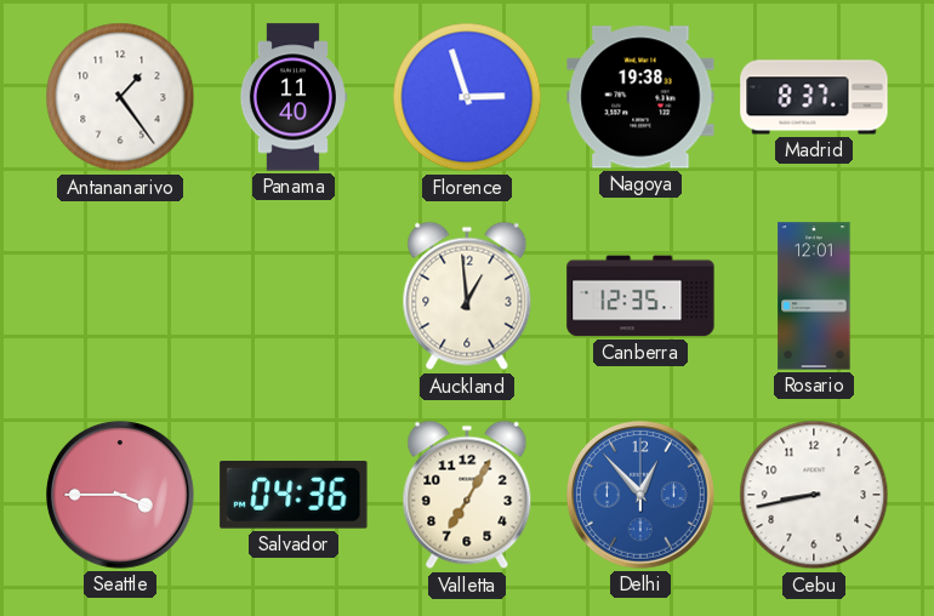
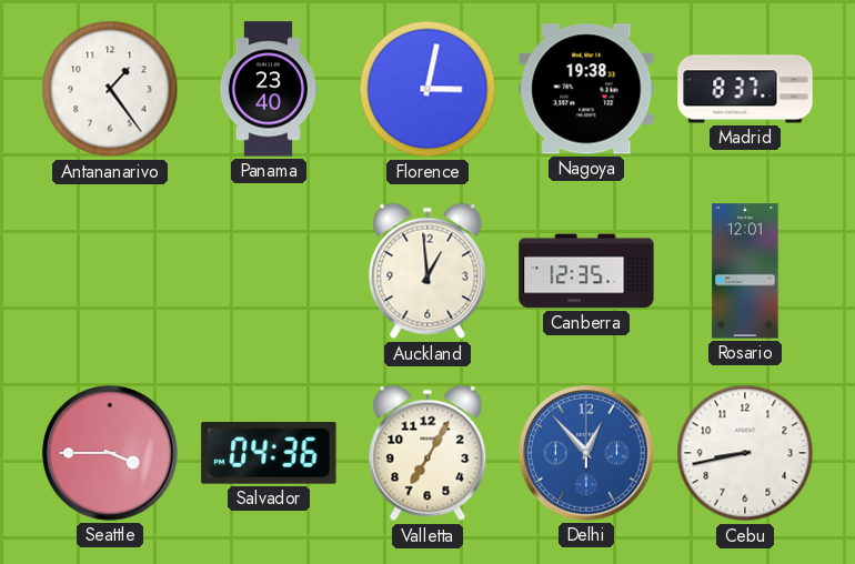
Panama: 11:40 -> 23:40
Florence: 2:57 -> 3:02
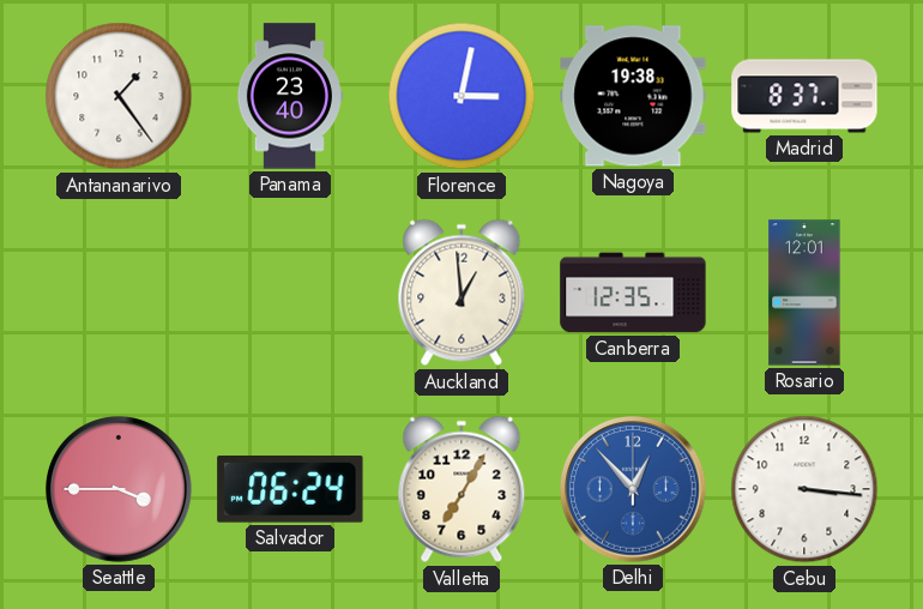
Salvador: 04:36 -> 06:24
Cebu: 8:43 -> 3:16
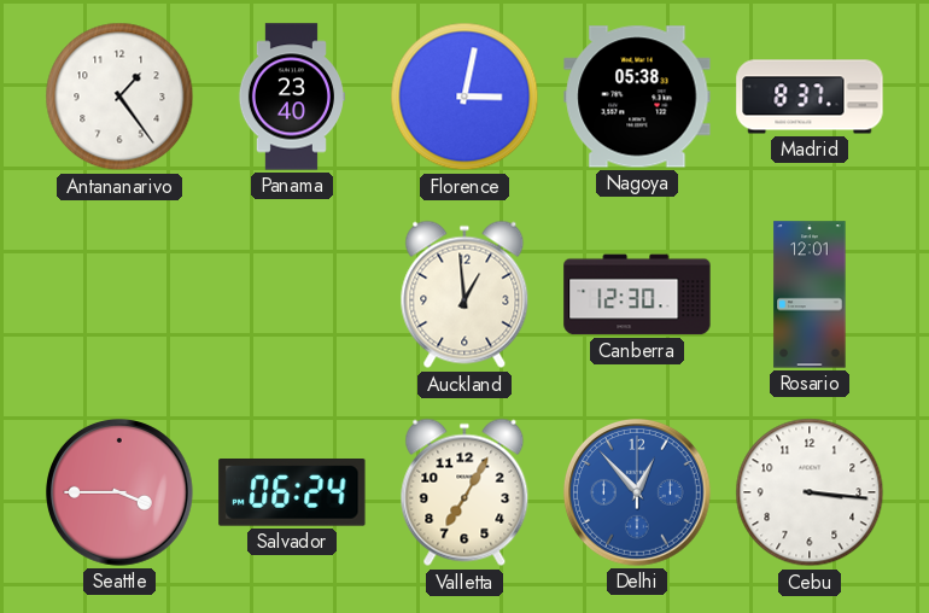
Nagoya: 19:38 -> 05:38
Canberra: 12:35 -> 12:30
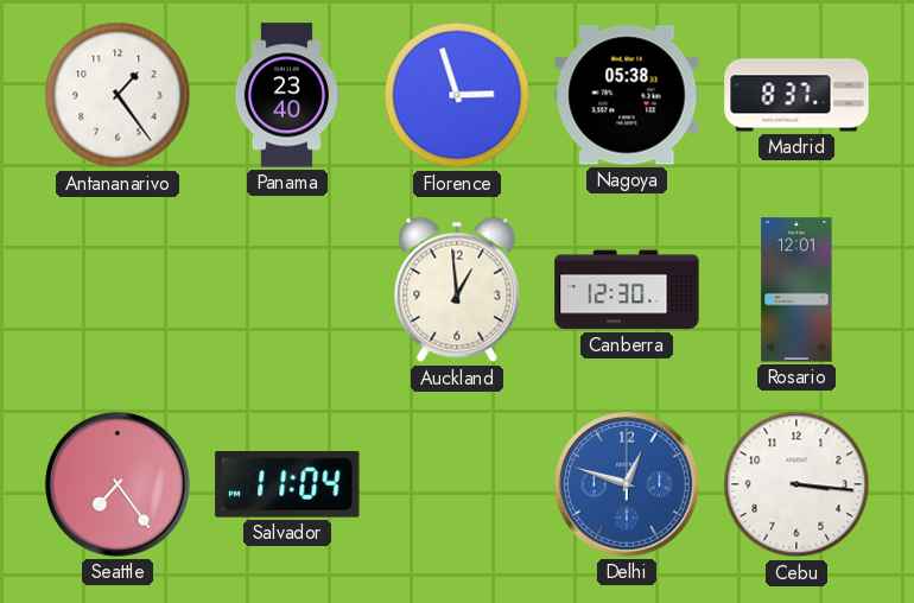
Florence: 3:02 -> 2:57
Seattle: 3:45 -> 7:24
Salvador: 06:24 -> 11:04
Valletta: 7:05 -> none
Delhi: 12:53 -> 12:48
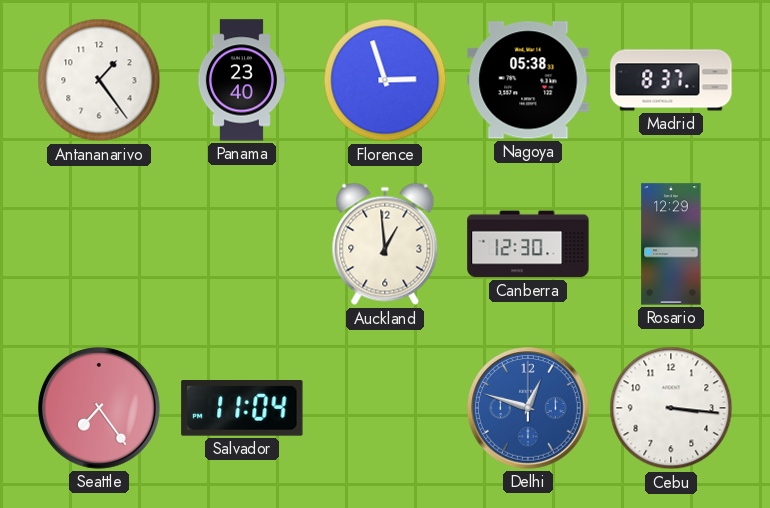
Rosario: 12:01 -> 12:29
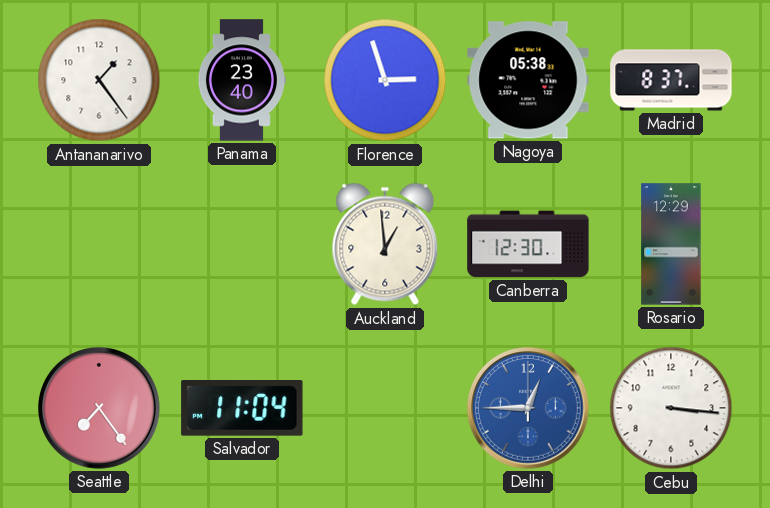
Delhi: 12:48 -> 12:45
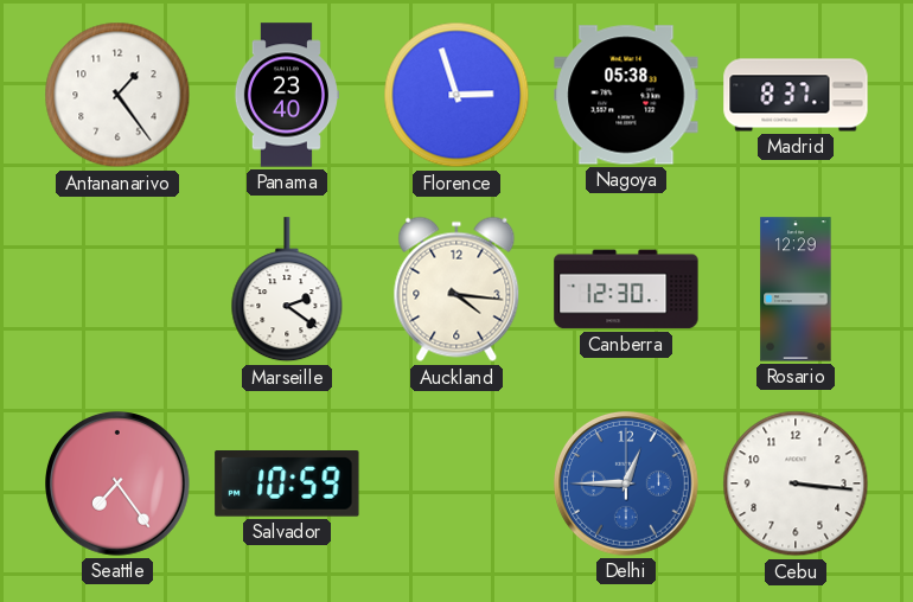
Marseille: none -> 2:21
Auckland: 12:59 -> 4:16
Salvador: 11:04 -> 10:59
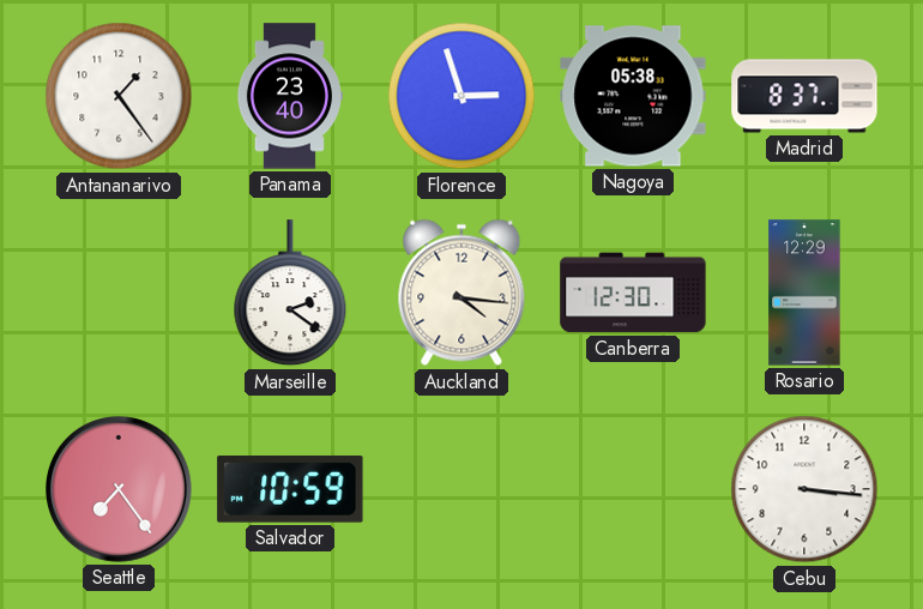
Delhi: 12:45 -> none
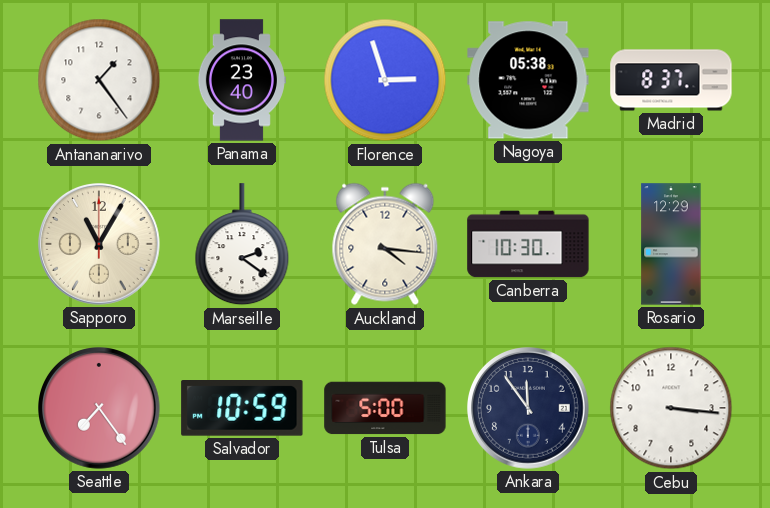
Sapporo: none -> 11:05
Canberra: 12:30 -> 10:30
Tulsa: none -> 5:00
Ankara: none -> 11:54
